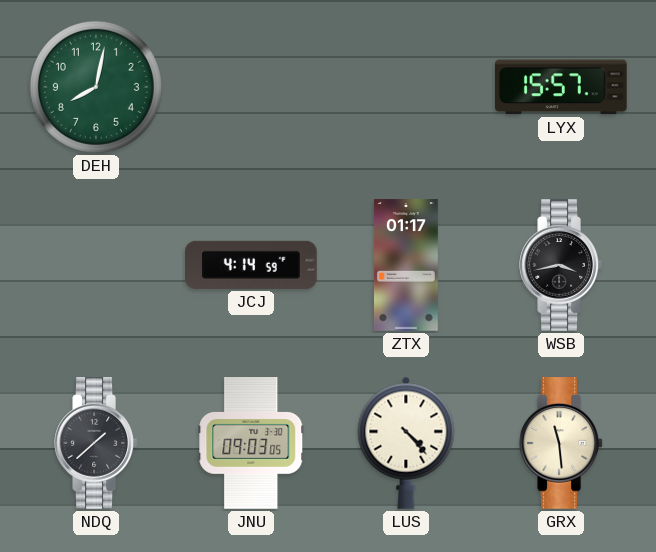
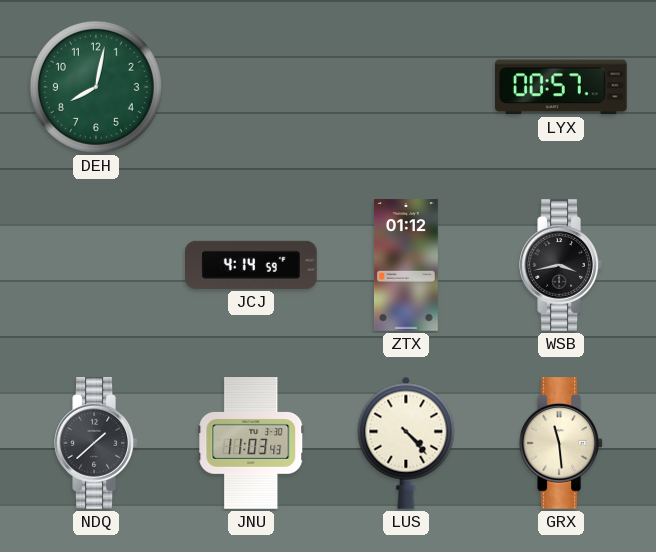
LYX: 15:57 -> 00:57
ZTX: 01:17 -> 01:12
JNU: 09:03 -> 11:03
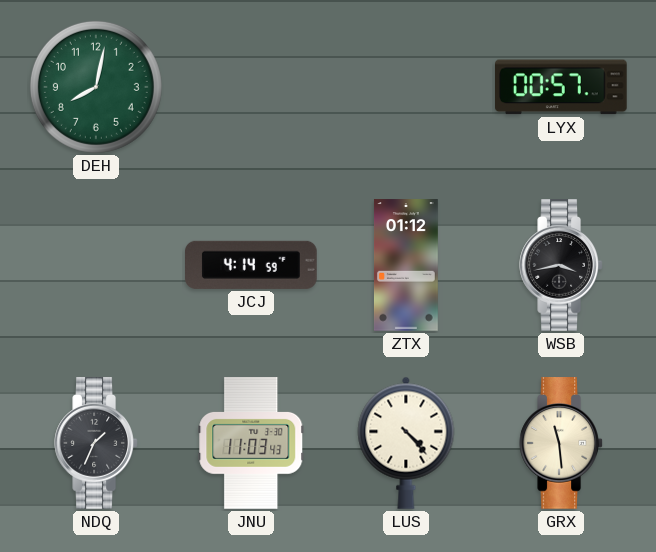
NDQ: 1:38 -> 1:34
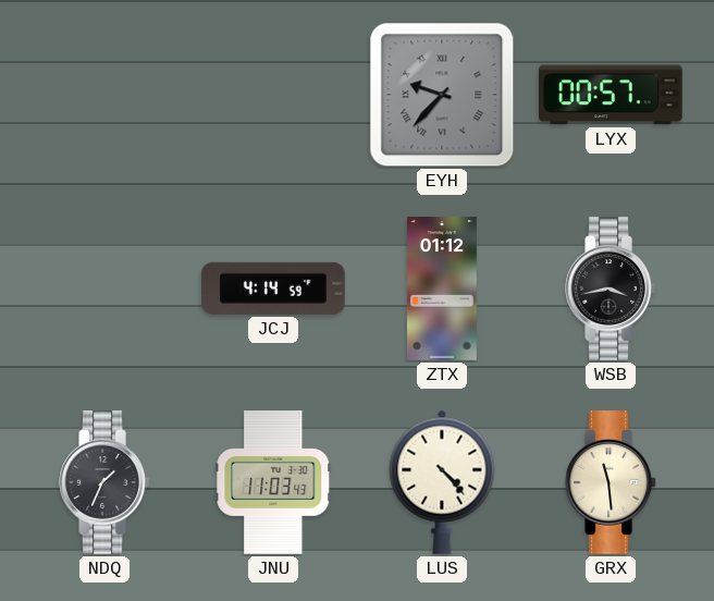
DEH: 8:02 -> none
EYH: none -> 9:37
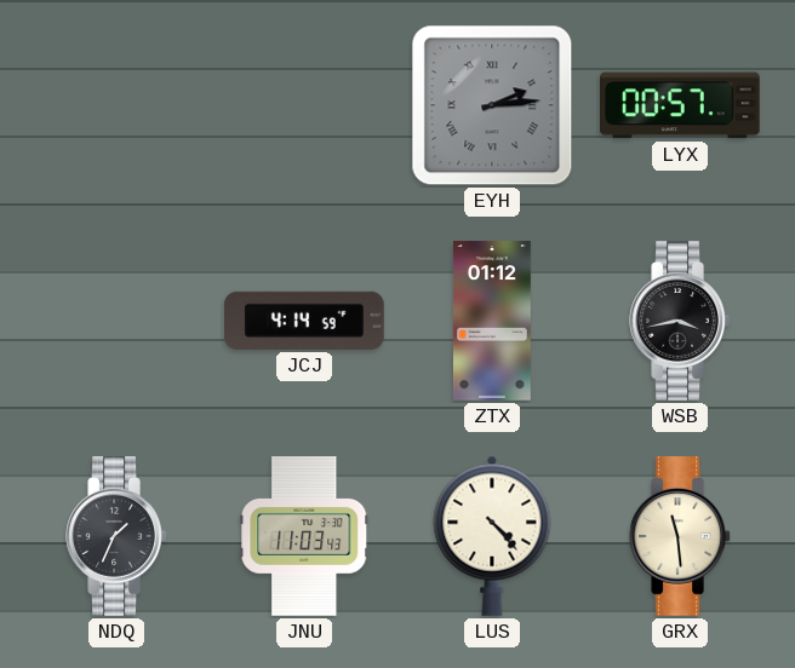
EYH: 9:37 -> 2:14
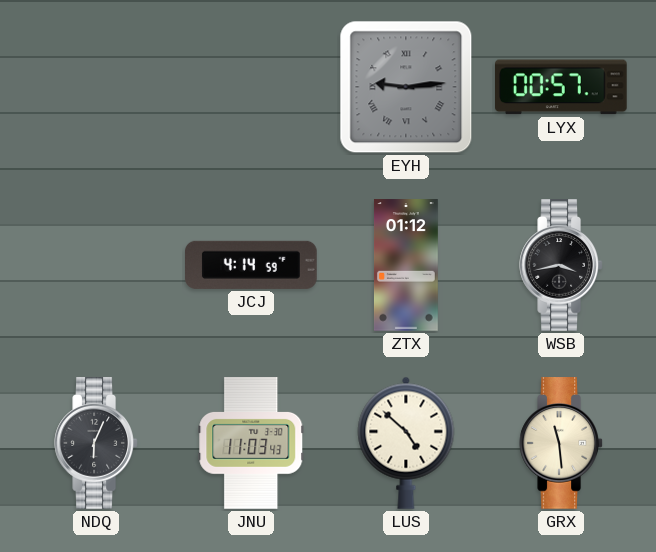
EYH: 2:14 -> 9:14
NDQ: 1:34 -> 6:04
LUS: 4:23 -> 4:52
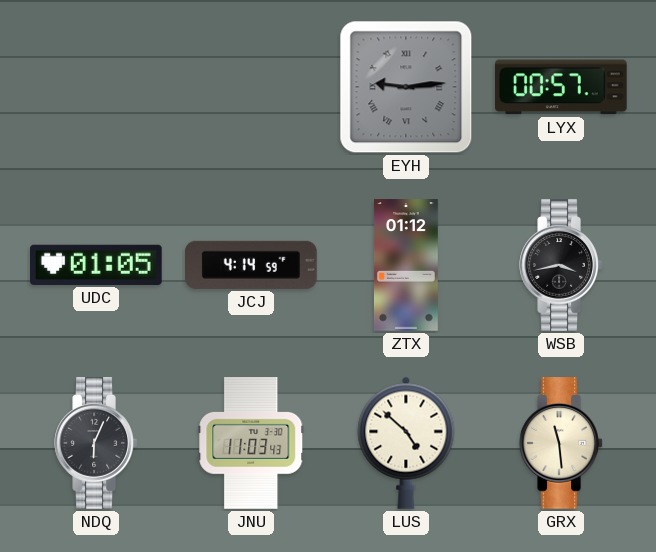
UDC: none -> 01:05
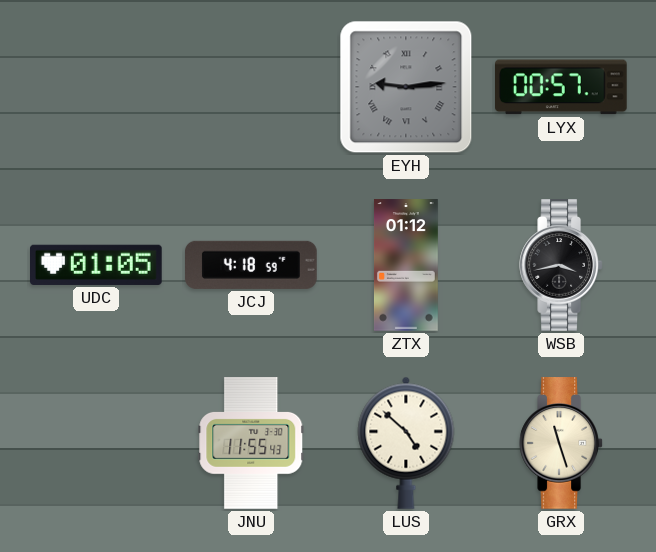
JCJ: 4:14 -> 4:18
NDQ: 6:04 -> none
JNU: 11:03 -> 11:55
GRX: 11:29 -> 11:27
